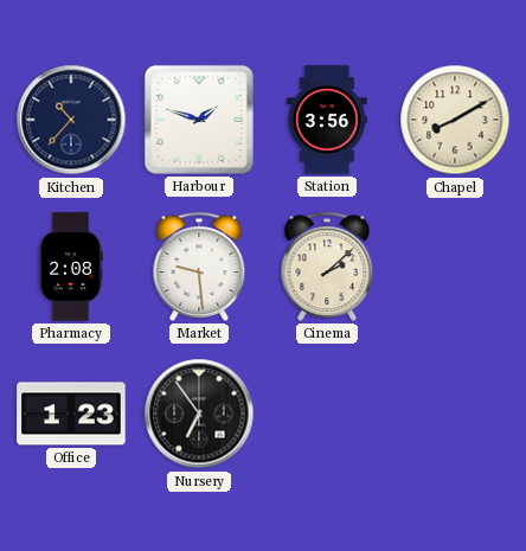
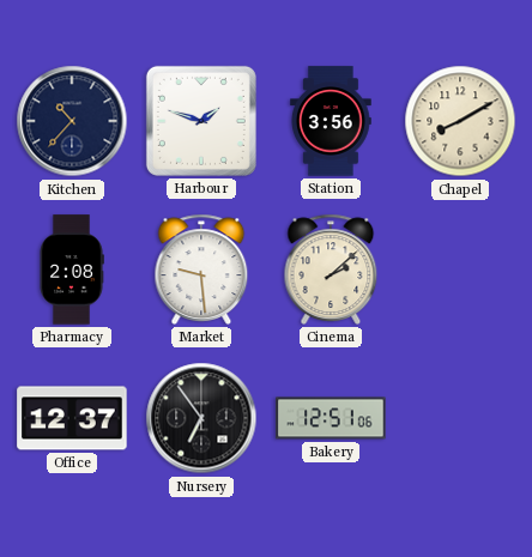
Office: 1:23 -> 12:37
Bakery: none -> 12:51
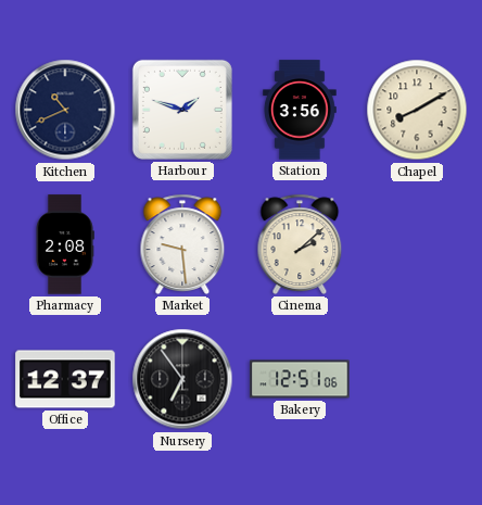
Kitchen: 10:37 -> 10:41
